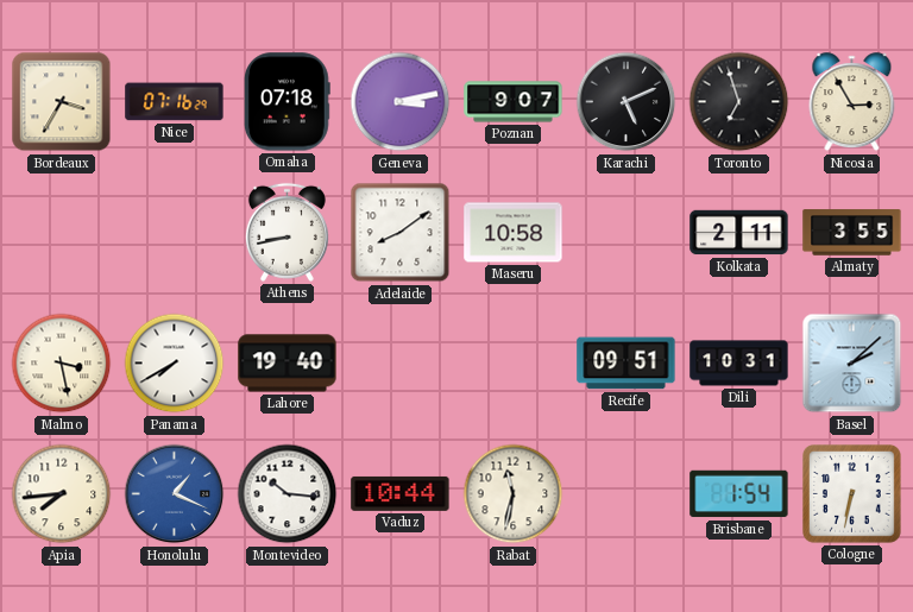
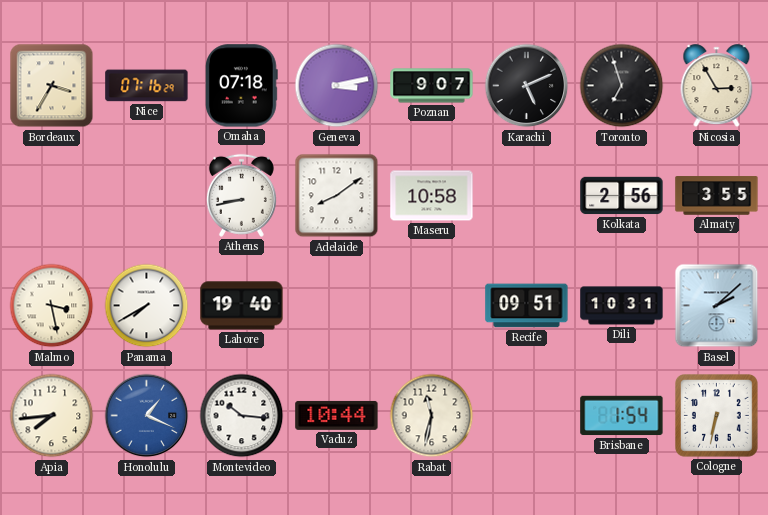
Kolkata: 2:11 -> 2:56
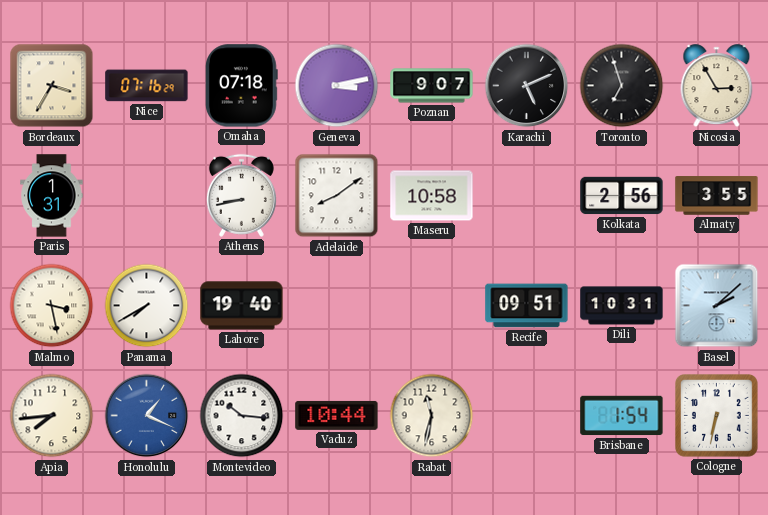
Paris: none -> 1:31
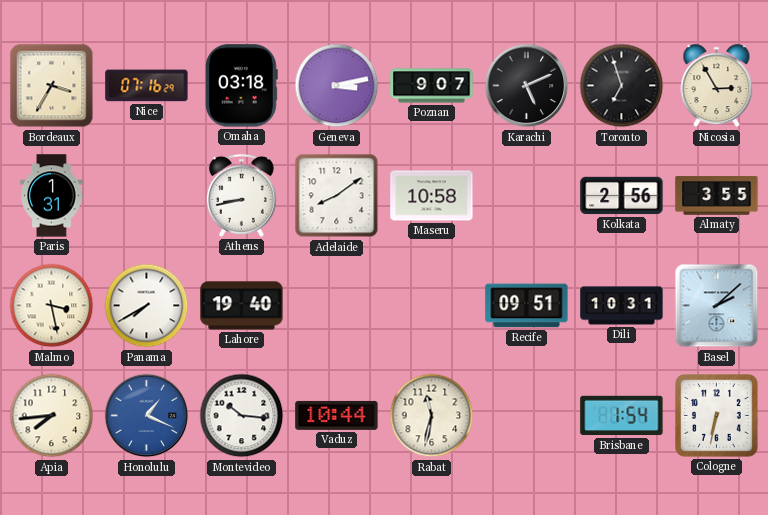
Omaha: 07:18 -> 03:18
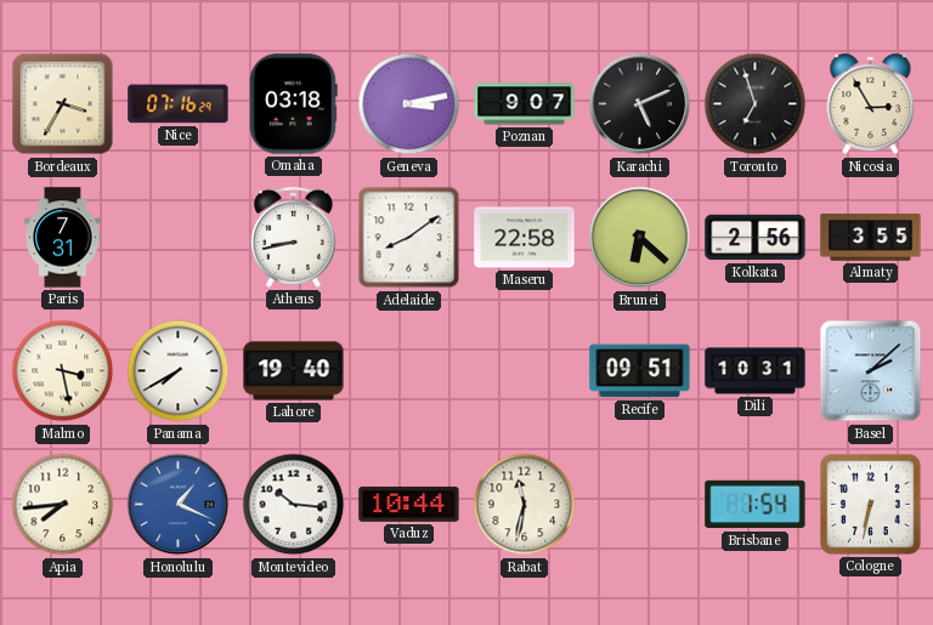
Paris: 1:31 -> 7:31
Maseru: 10:58 -> 22:58
Brunei: none -> 6:22
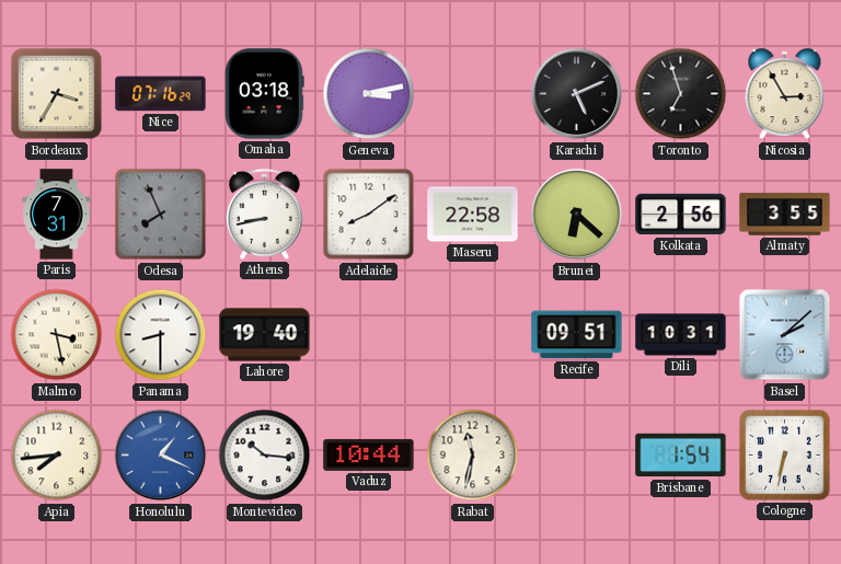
Poznan: 9:07 -> none
Odesa: none -> 7:56
Panama: 7:40 -> 8:30
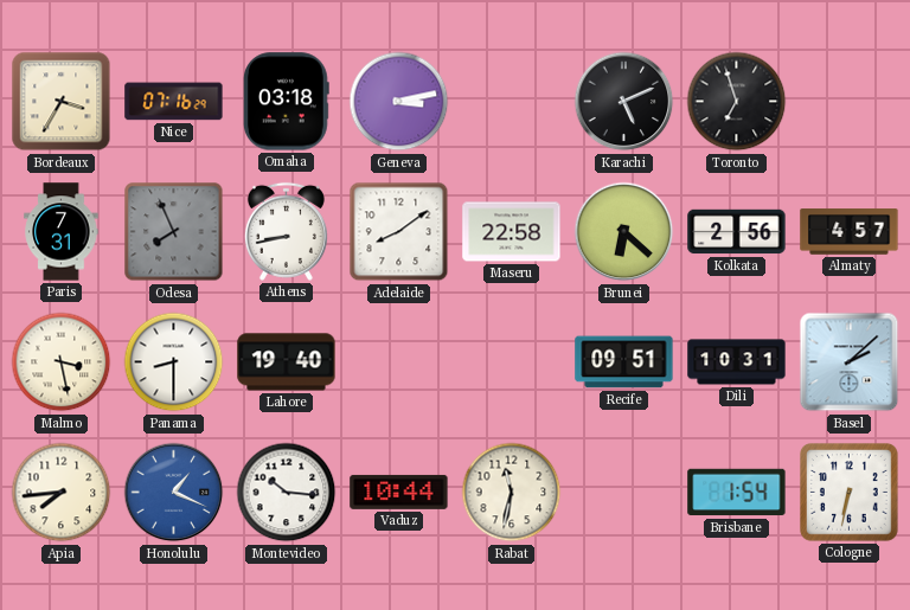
Nicosia: 2:55 -> none
Almaty: 3:55 -> 4:57
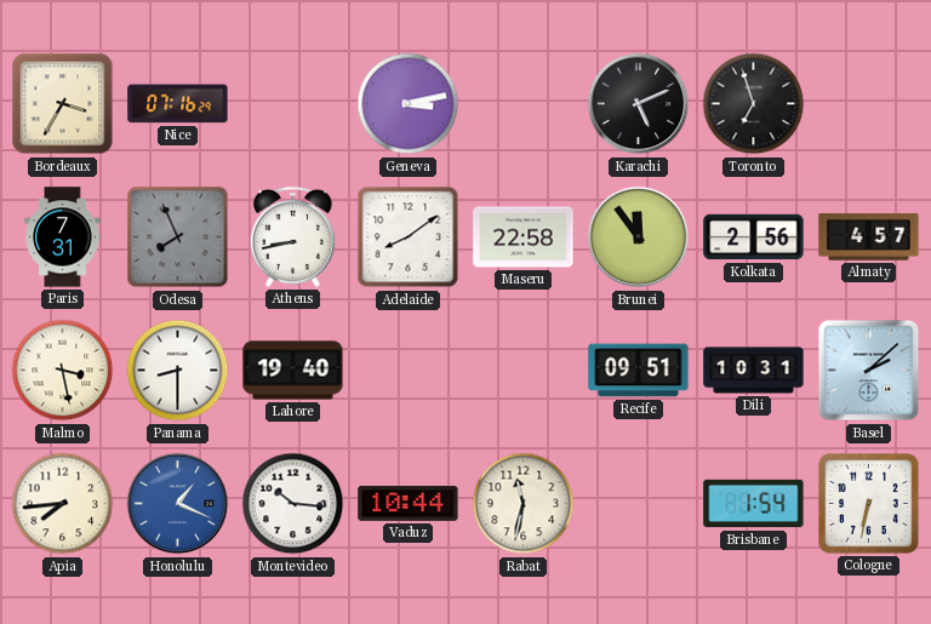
Omaha: 03:18 -> none
Brunei: 6:22 -> 11:54
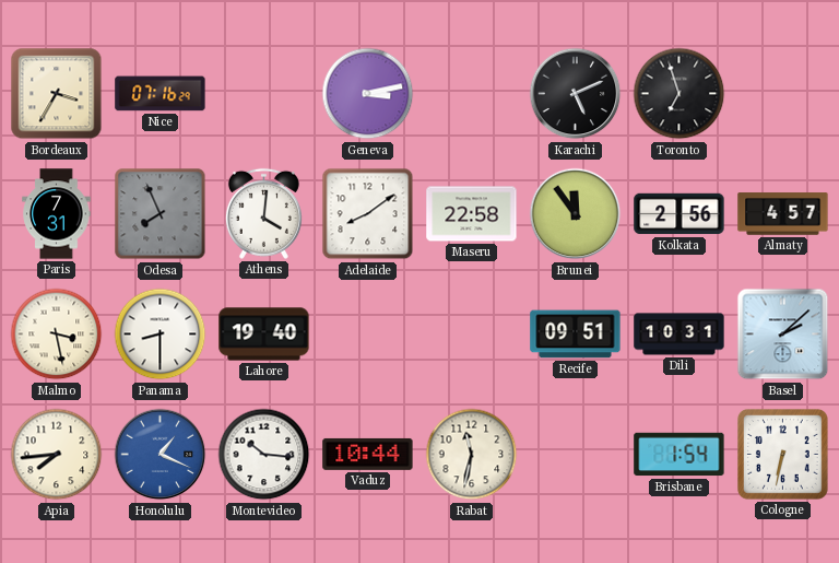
Athens: 8:43 -> 4:01
